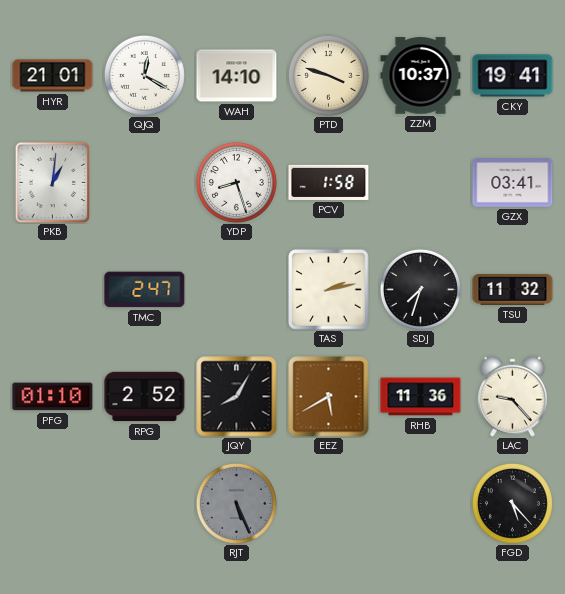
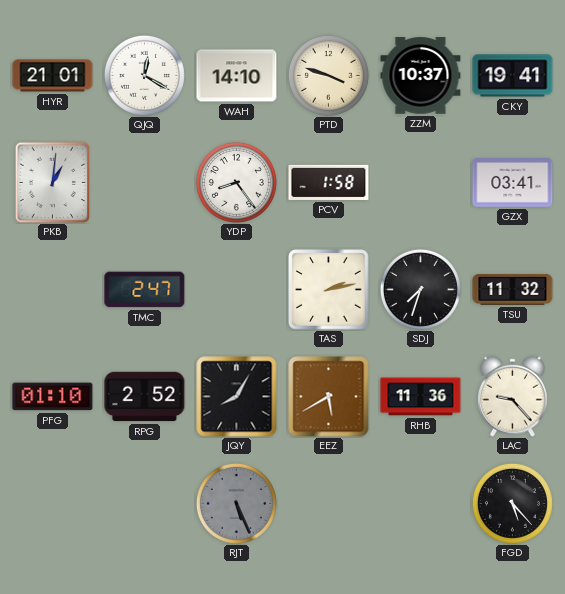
YDP: 8:27 -> 8:24
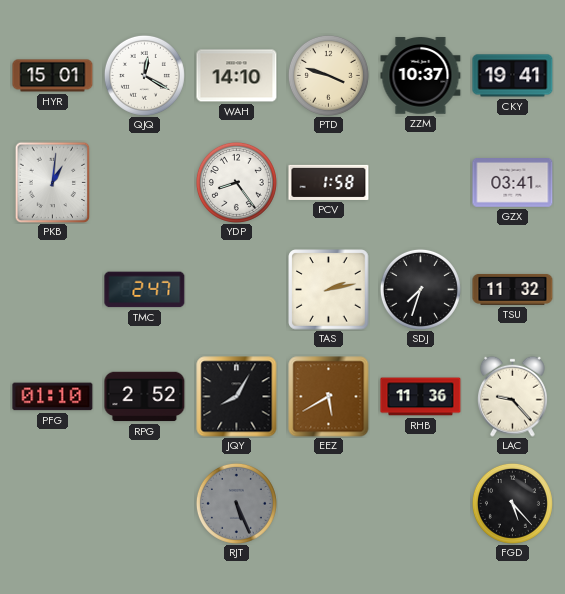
HYR: 21:01 -> 15:01
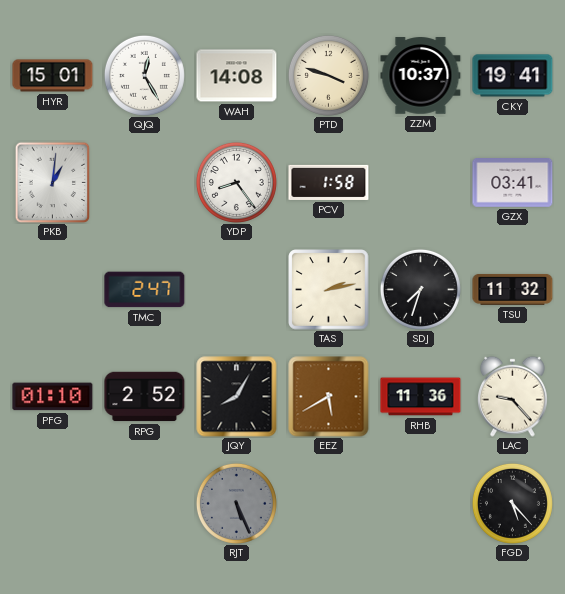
QJQ: 12:20 -> 12:25
WAH: 14:10 -> 14:08
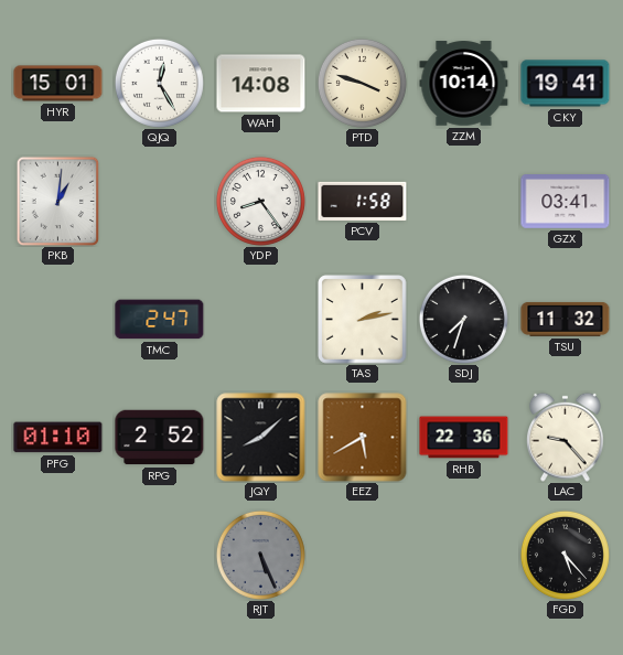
ZZM: 10:37 -> 10:14
JQY: 8:05 -> 8:08
RHB: 11:36 -> 22:36
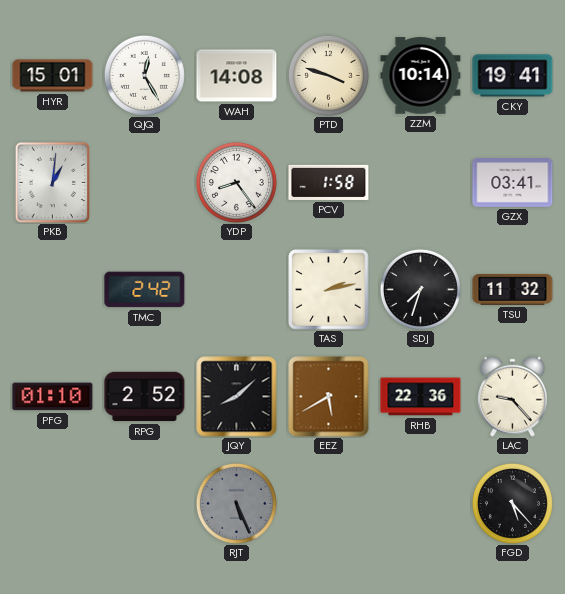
TMC: 2:47 -> 2:42
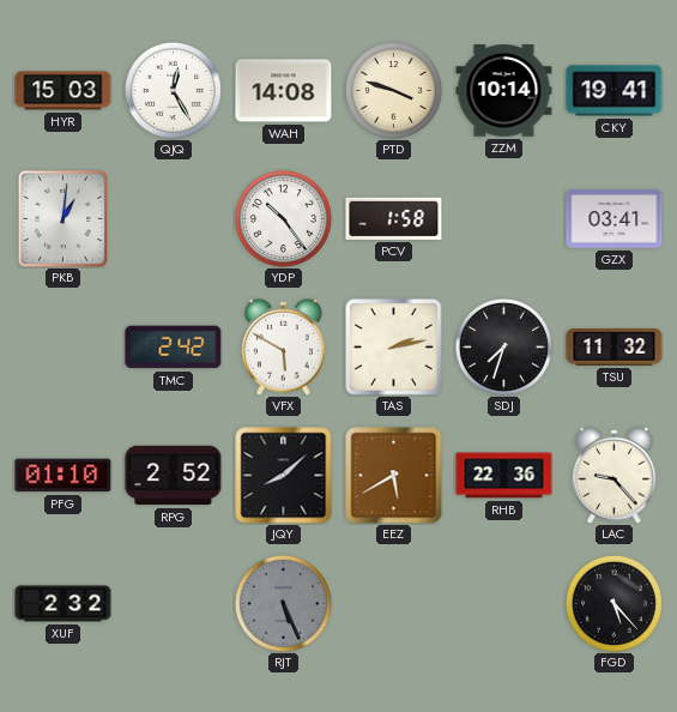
HYR: 15:01 -> 15:03
YDP: 8:24 -> 10:24
VFX: none -> 5:50
XUF: none -> 2:32
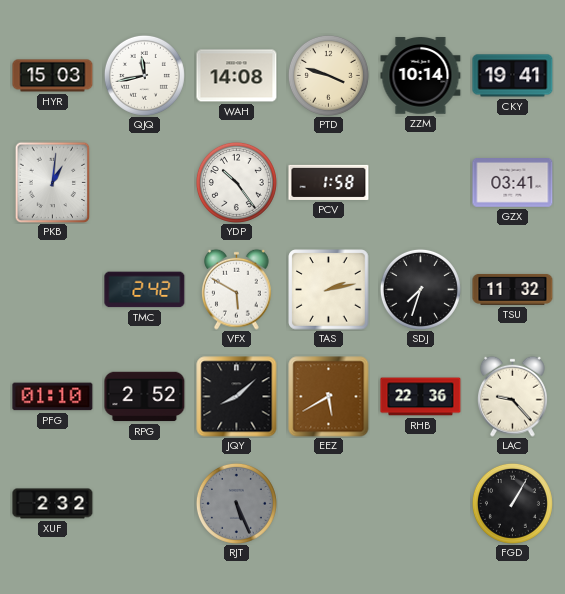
QJQ: 12:25 -> 11:43
FGD: 5:23 -> 1:05
